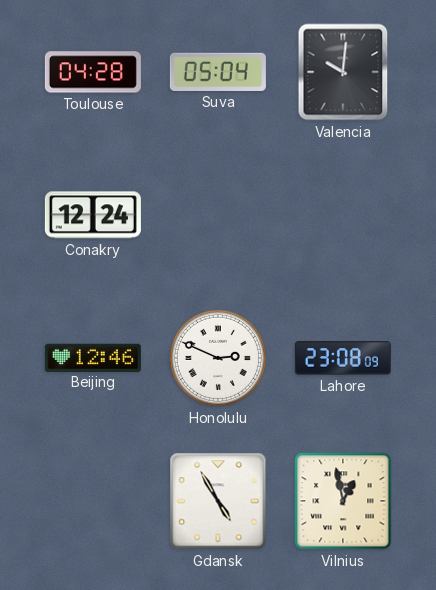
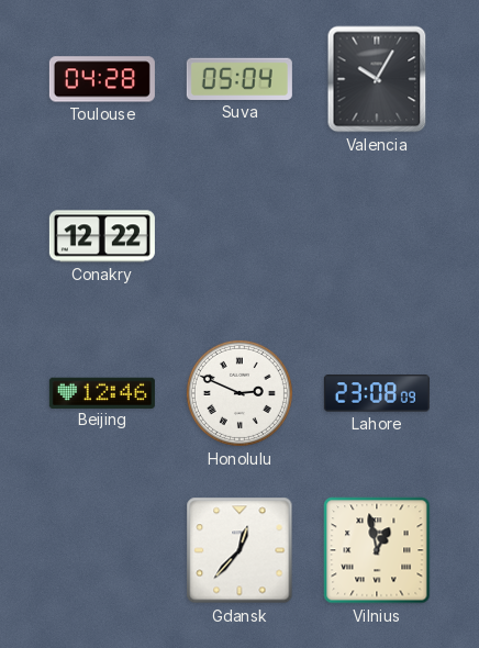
Valencia: 10:01 -> 10:05
Conakry: 12:24 -> 12:22
Gdansk: 4:55 -> 12:37
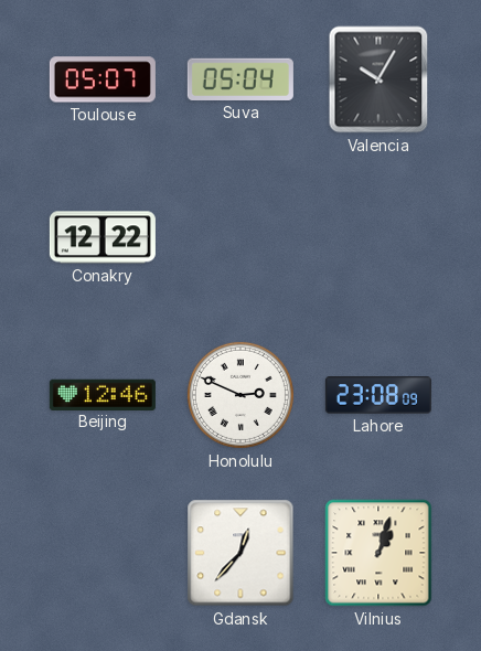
Toulouse: 04:28 -> 05:07
Vilnius: 12:58 -> 1:03
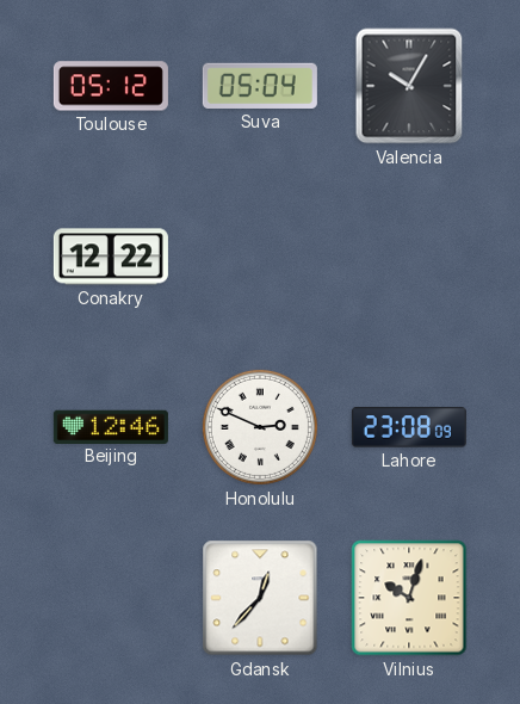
Toulouse: 05:07 -> 05:12
Vilnius: 1:03 -> 10:03
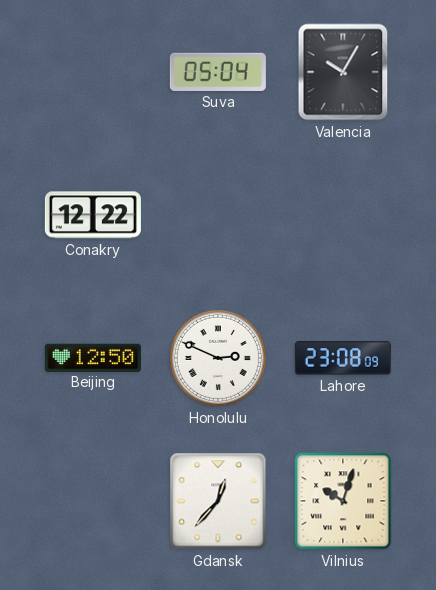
Toulouse: 05:12 -> none
Beijing: 12:46 -> 12:50
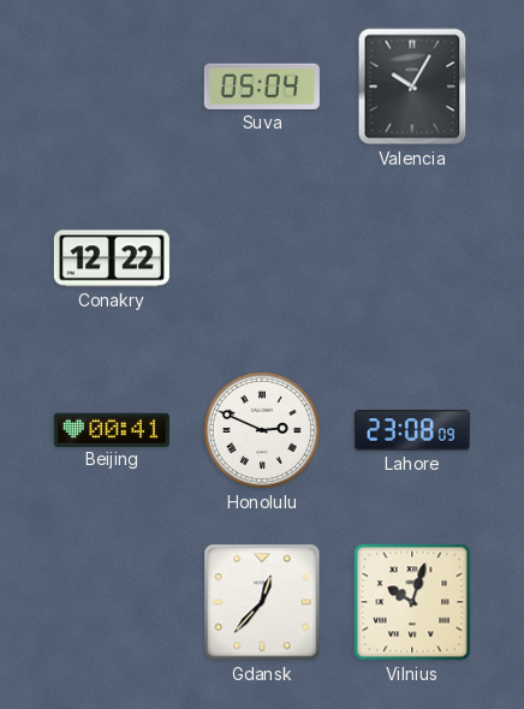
Beijing: 12:50 -> 00:41
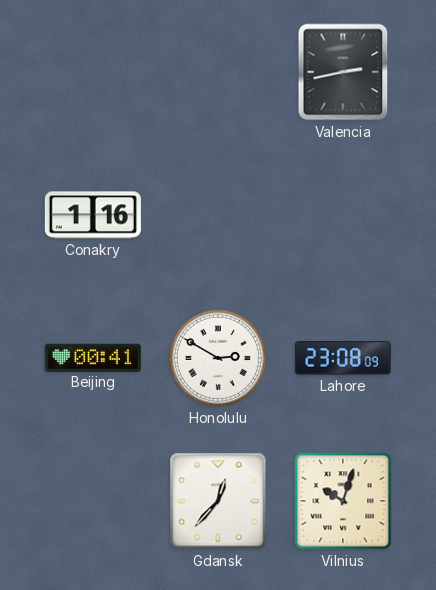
Suva: 05:04 -> none
Valencia: 10:05 -> 2:43
Conakry: 12:22 -> 1:16
Honolulu: 2:49 -> 2:50
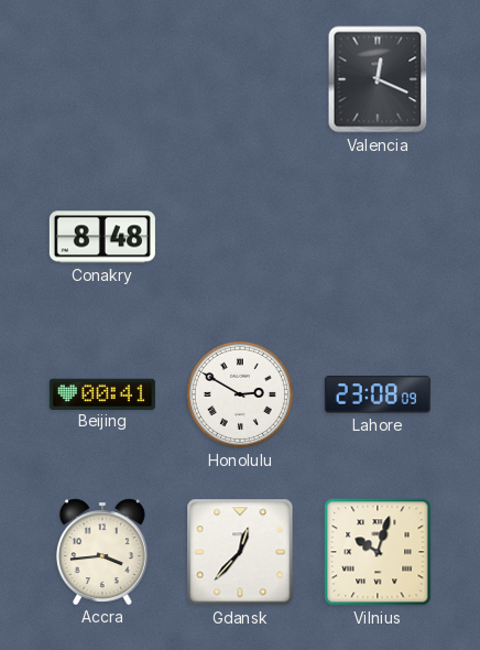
Valencia: 2:43 -> 12:19
Conakry: 1:16 -> 8:48
Accra: none -> 3:44
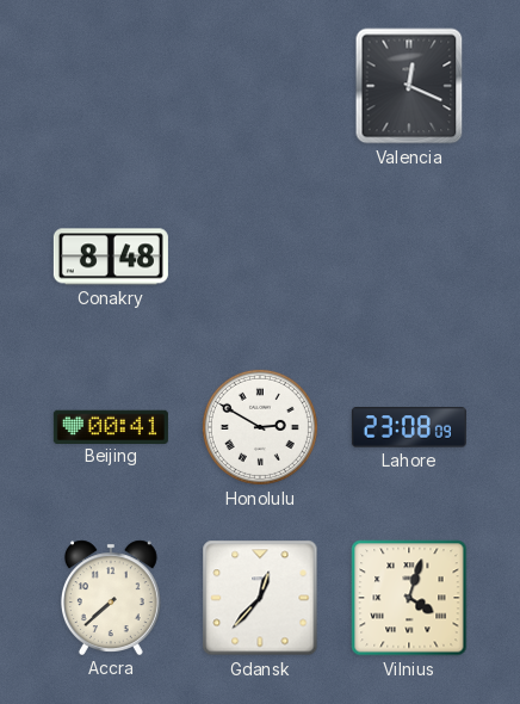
Accra: 3:44 -> 7:38
Vilnius: 10:03 -> 4:03
